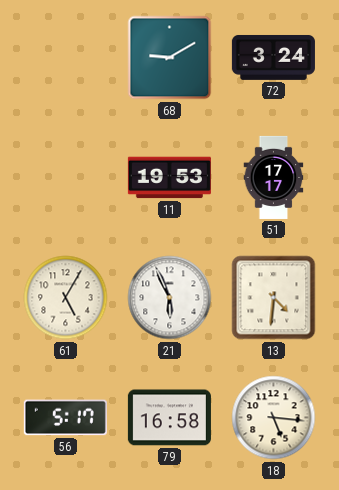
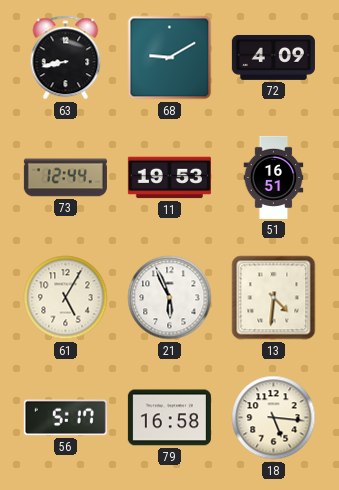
63: none -> 8:43
72: 3:24 -> 4:09
73: none -> 12:44
51: 17:17 -> 16:51
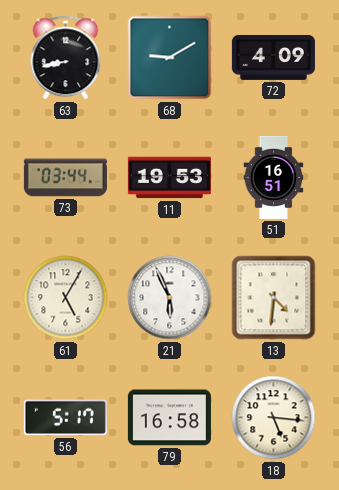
73: 12:44 -> 03:44
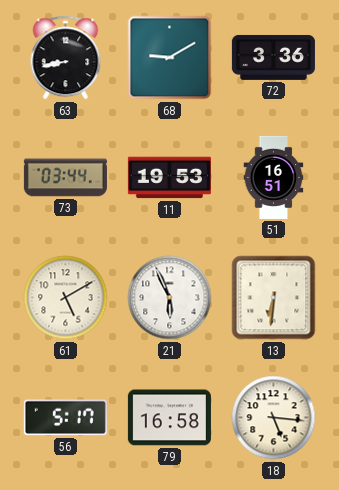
72: 4:09 -> 3:36
61: 5:05 -> 5:10
13: 4:31 -> 6:31
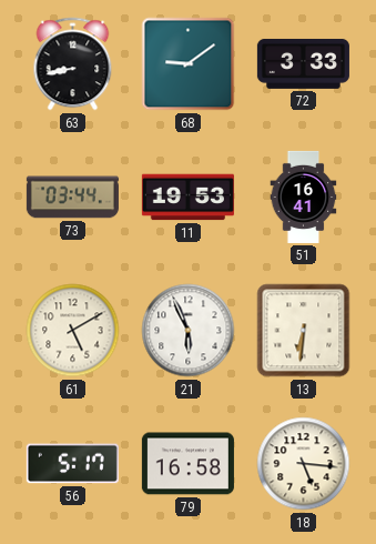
68: 9:10 -> 9:09
72: 3:36 -> 3:33
51: 16:51 -> 16:41
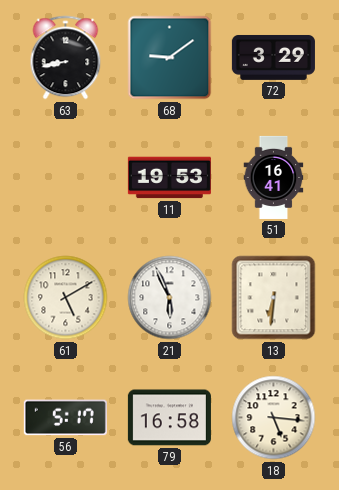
72: 3:33 -> 3:29
73: 03:44 -> none
